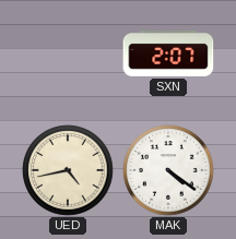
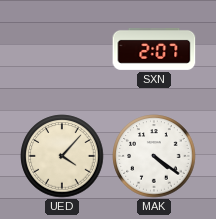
UED: 4:43 -> 4:07
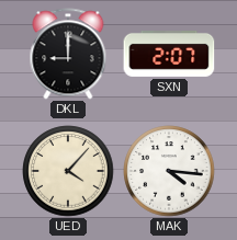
DKL: none -> 9:00
MAK: 4:21 -> 4:16
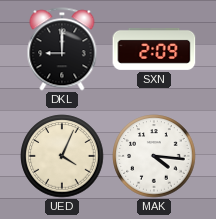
SXN: 2:07 -> 2:09
UED: 4:07 -> 4:04
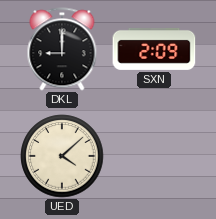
UED: 4:04 -> 4:08
MAK: 4:16 -> none
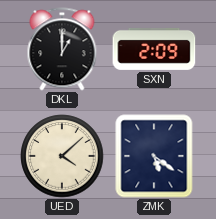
DKL: 9:00 -> 1:00
ZMK: none -> 5:21
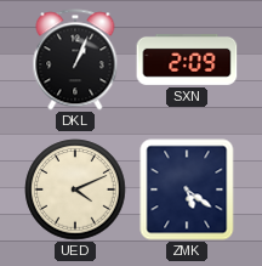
DKL: 1:00 -> 1:04
UED: 4:08 -> 4:11
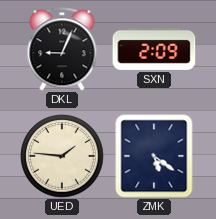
DKL: 1:04 -> 9:04
UED: 4:11 -> 1:46
